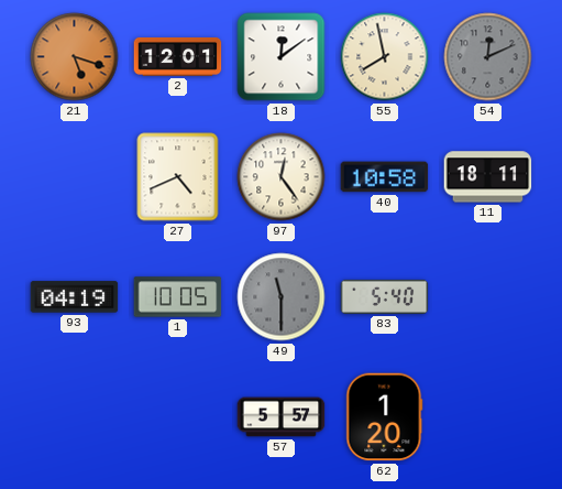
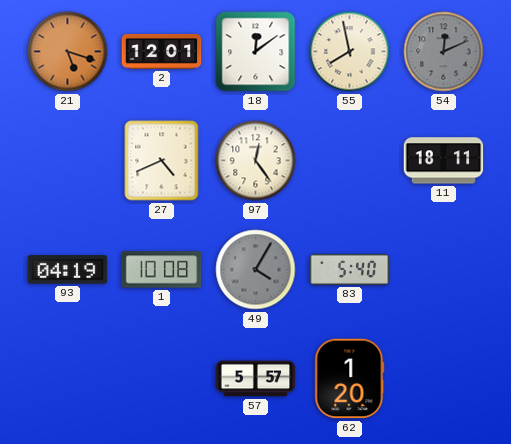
40: 10:58 -> none
1: 10:05 -> 10:08
49: 11:30 -> 4:05
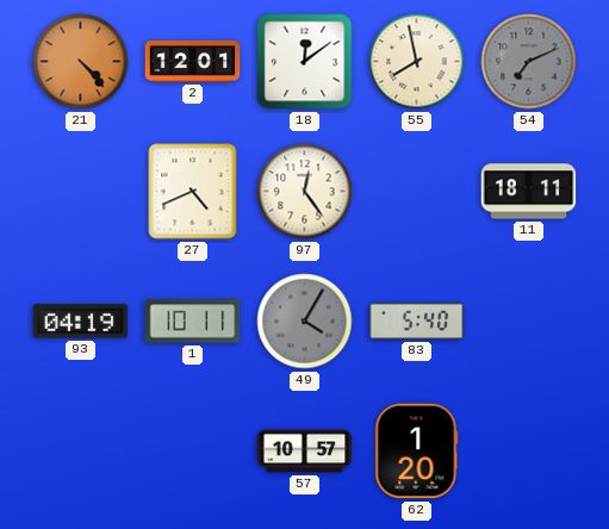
21: 5:18 -> 4:23
54: 12:11 -> 7:11
1: 10:08 -> 10:11
57: 5:57 -> 10:57
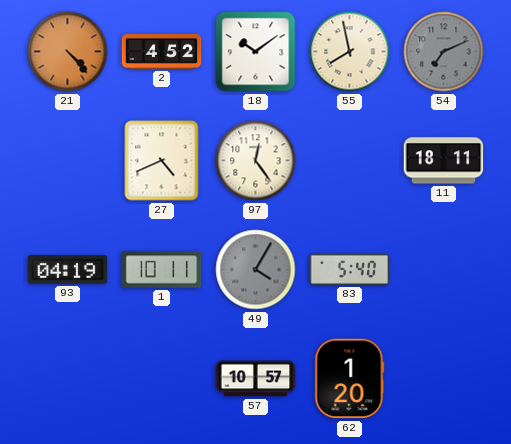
2: 12:01 -> 4:52
18: 12:09 -> 10:09
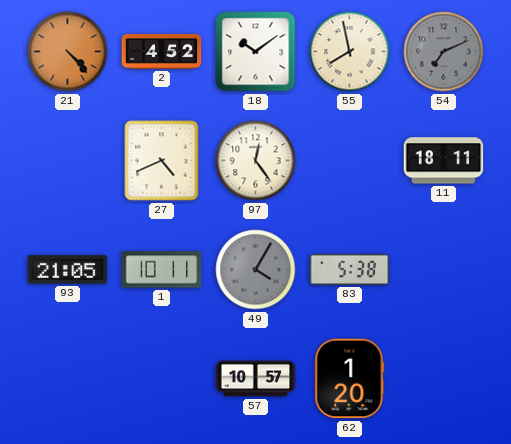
93: 04:19 -> 21:05
83: 5:40 -> 5:38
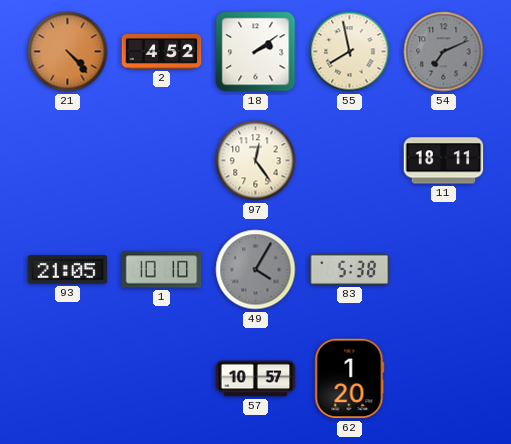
18: 10:09 -> 2:09
27: 4:41 -> none
1: 10:11 -> 10:10
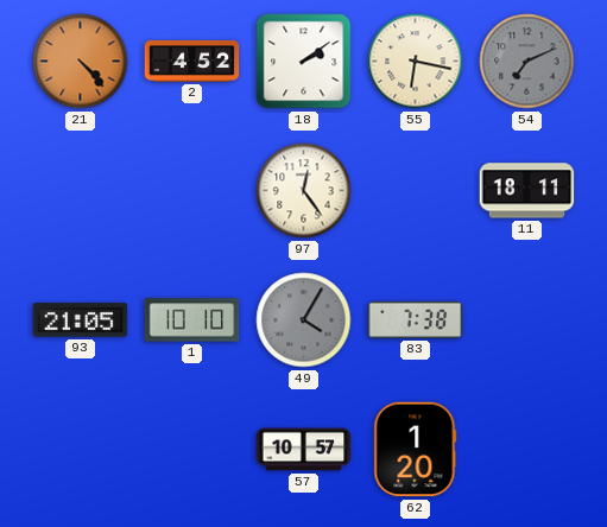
55: 7:58 -> 6:17
83: 5:38 -> 7:38
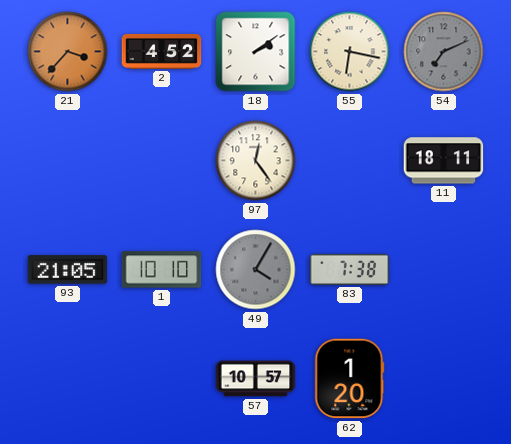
21: 4:23 -> 3:37
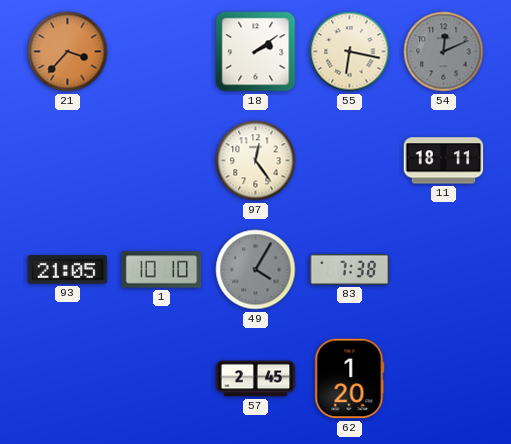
2: 4:52 -> none
54: 7:11 -> 12:11
57: 10:57 -> 2:45
